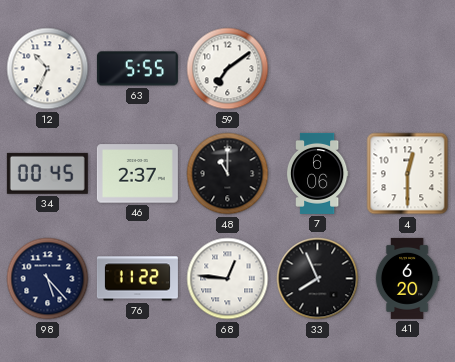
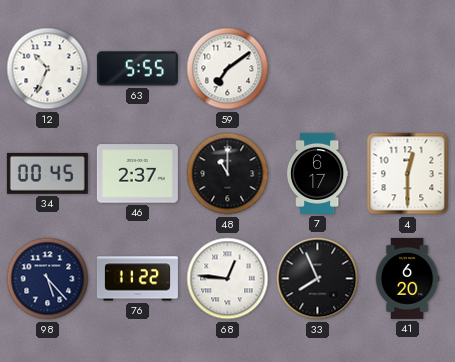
7: 6:06 -> 6:17
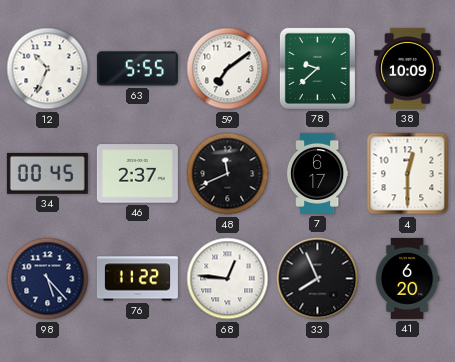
78: none -> 9:38
38: none -> 10:09
48: 11:00 -> 11:41
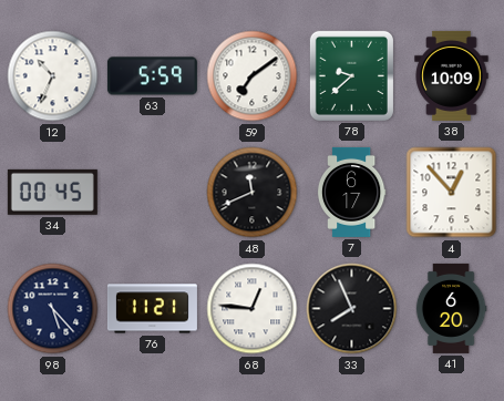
63: 5:55 -> 5:59
46: 2:37 -> none
4: 12:30 -> 12:53
76: 11:22 -> 11:21
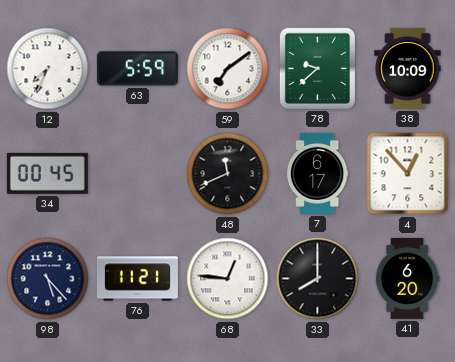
12: 10:34 -> 7:34
33: 7:56 -> 8:00
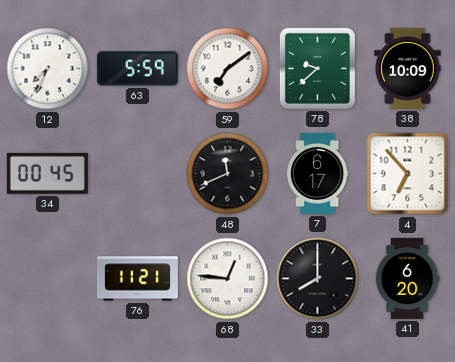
4: 12:53 -> 6:53
98: 5:23 -> none
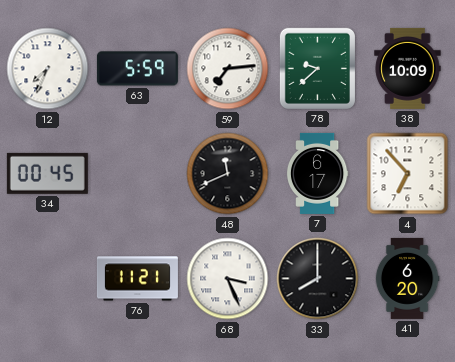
59: 7:09 -> 7:14
68: 12:46 -> 3:26
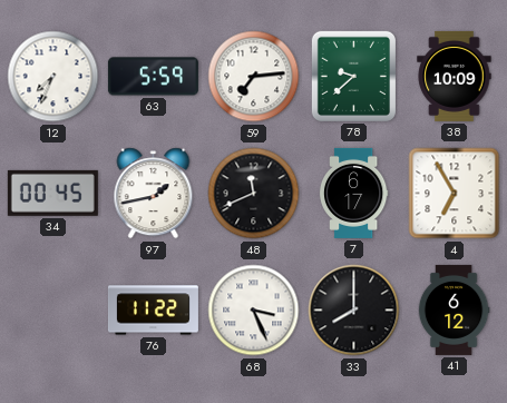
97: none -> 1:43
4: 6:53 -> 6:55
76: 11:21 -> 11:22
41: 6:20 -> 6:12
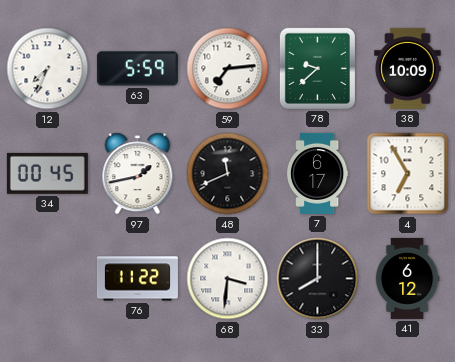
68: 3:26 -> 3:31
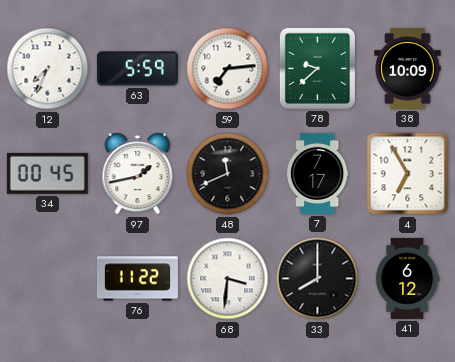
7: 6:17 -> 7:17
